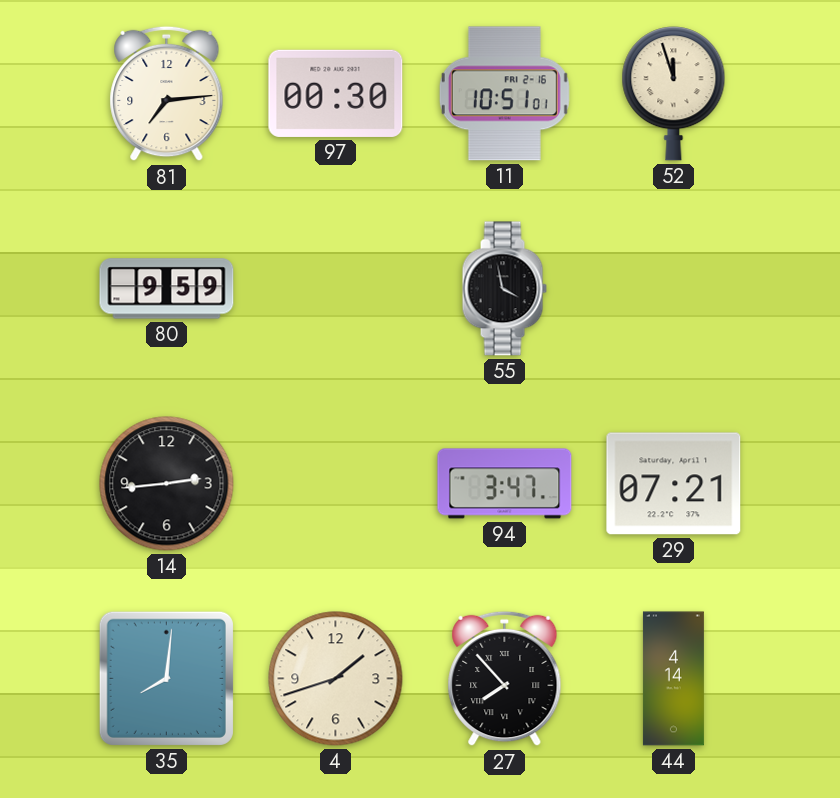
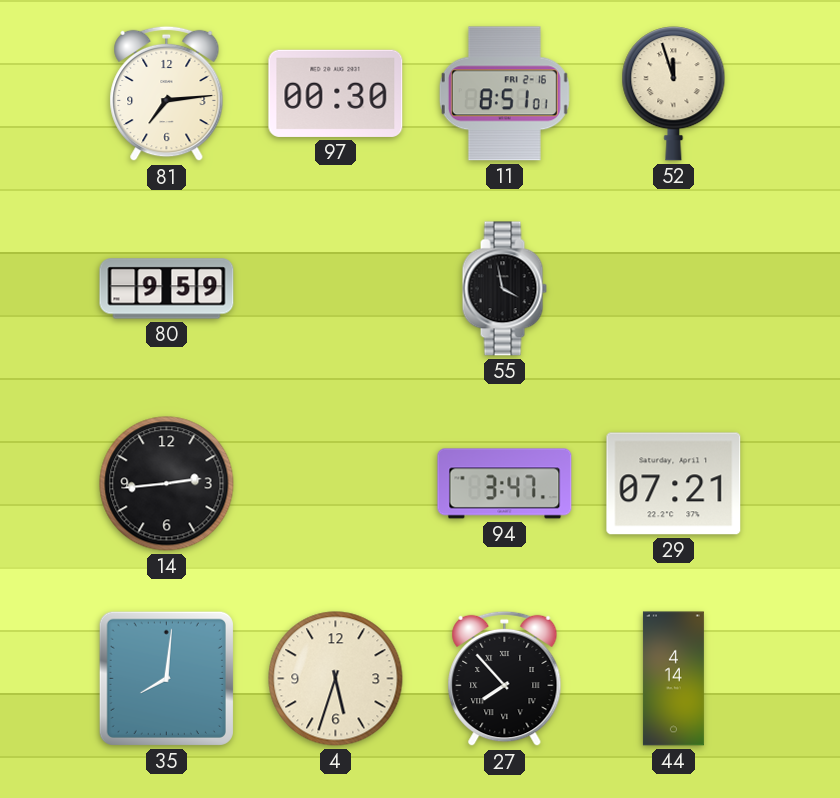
11: 10:51 -> 8:51
4: 1:42 -> 5:33
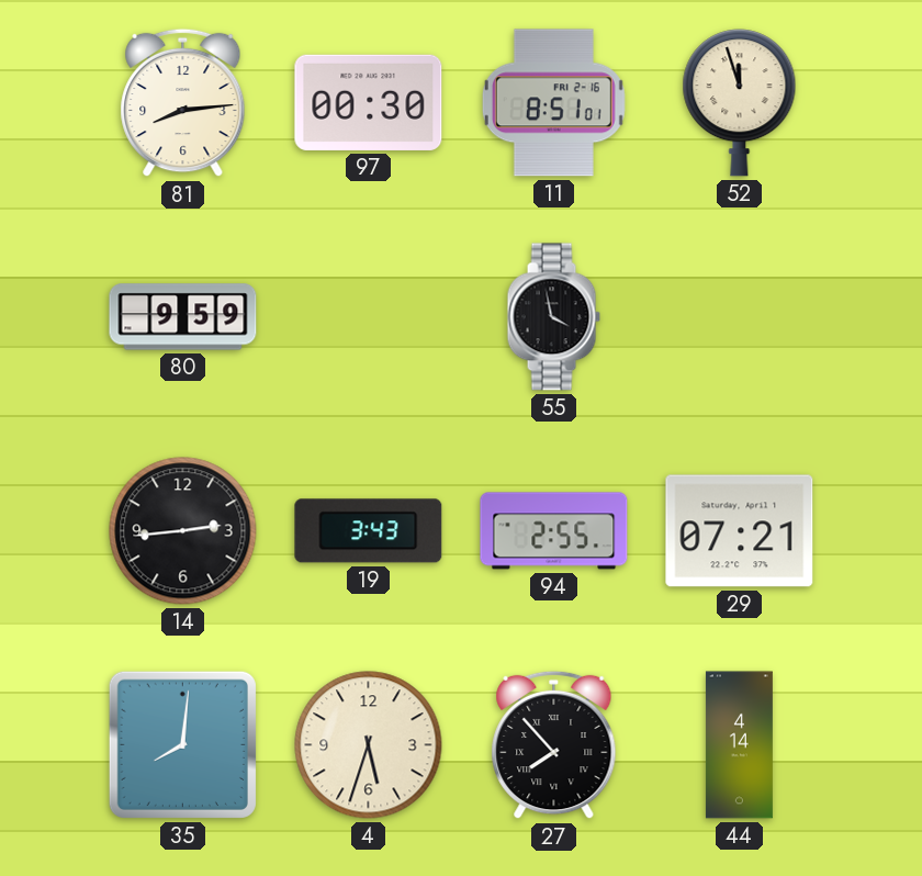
81: 7:14 -> 8:14
19: none -> 3:43
94: 3:47 -> 2:55
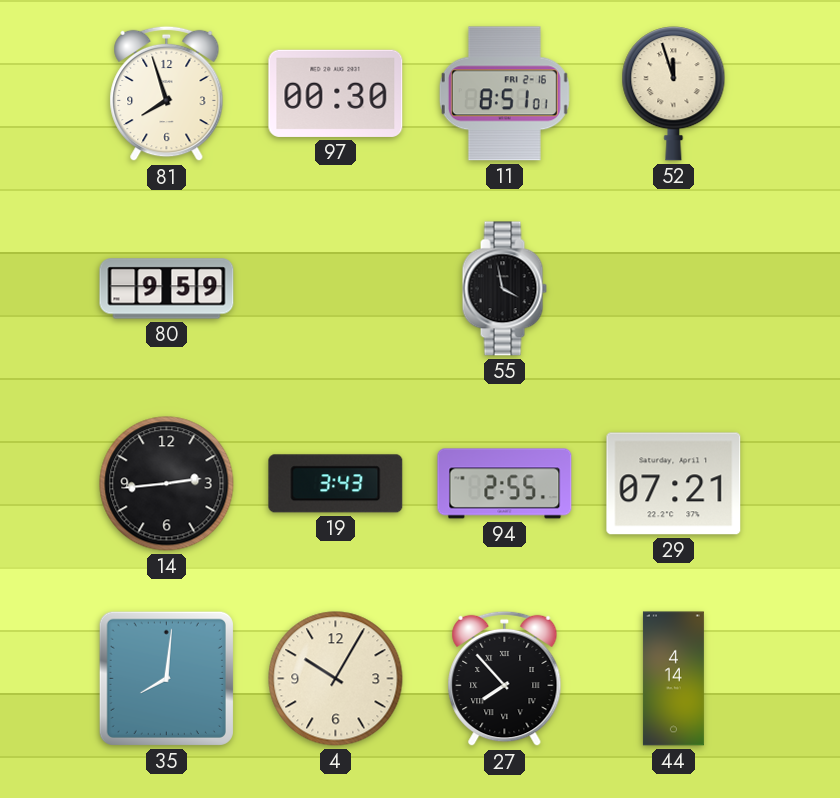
81: 8:14 -> 7:57
4: 5:33 -> 10:05
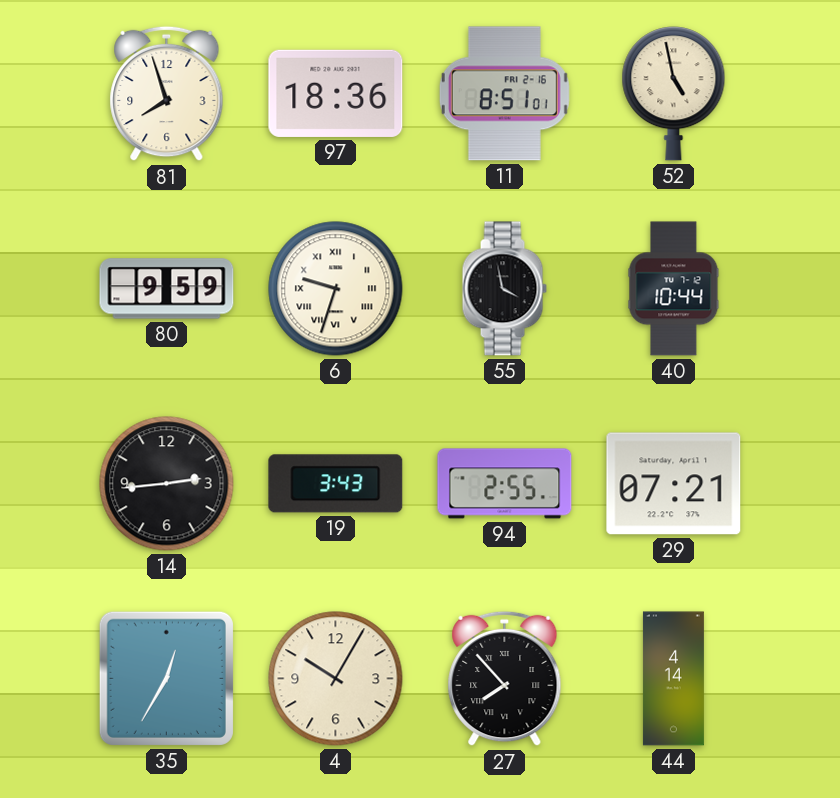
97: 00:30 -> 18:36
52: 11:57 -> 4:58
6: none -> 9:33
40: none -> 10:44
35: 8:01 -> 12:35
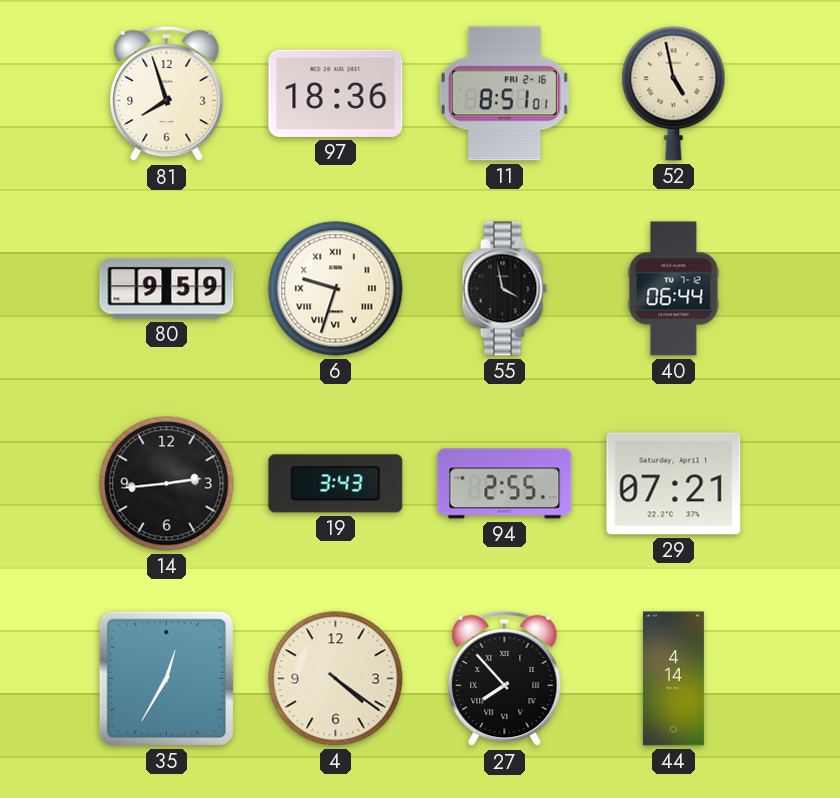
40: 10:44 -> 06:44
4: 10:05 -> 4:21
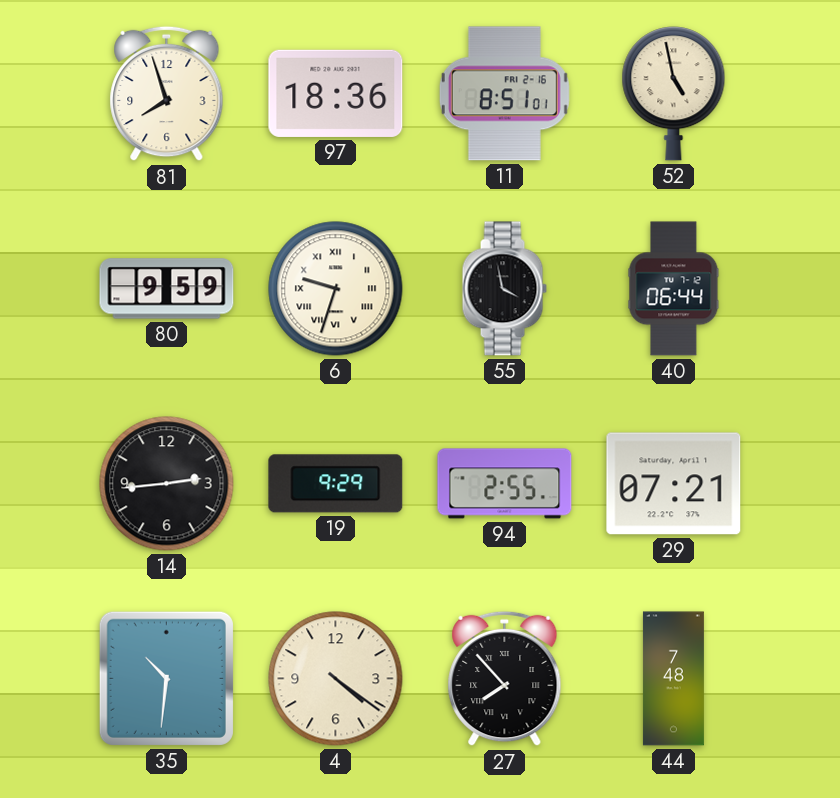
19: 3:43 -> 9:29
35: 12:35 -> 10:31
44: 4:14 -> 7:48
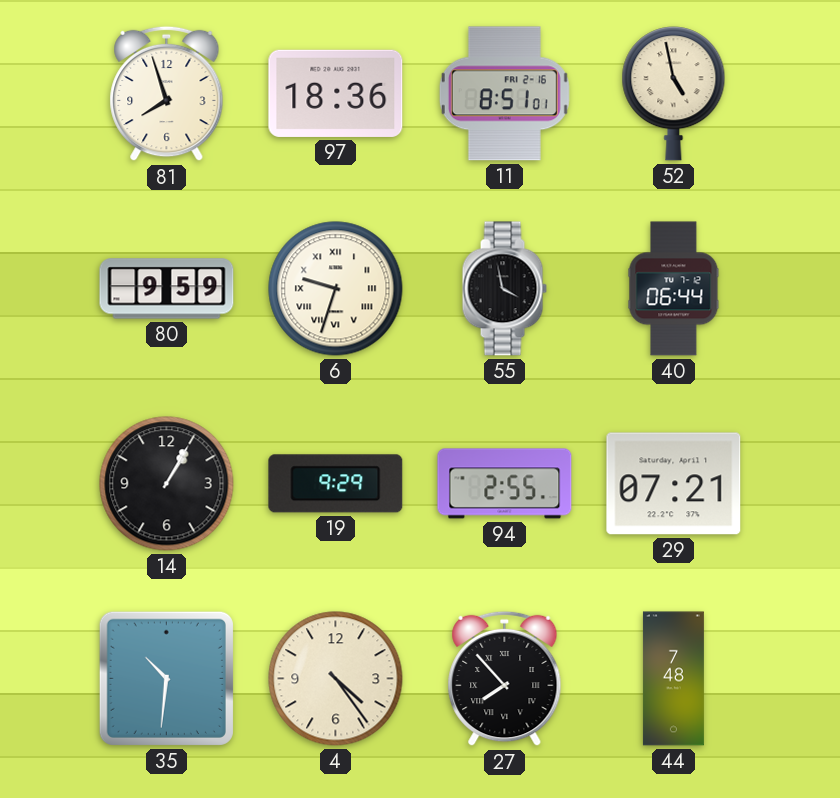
14: 2:44 -> 1:05
4: 4:21 -> 4:24
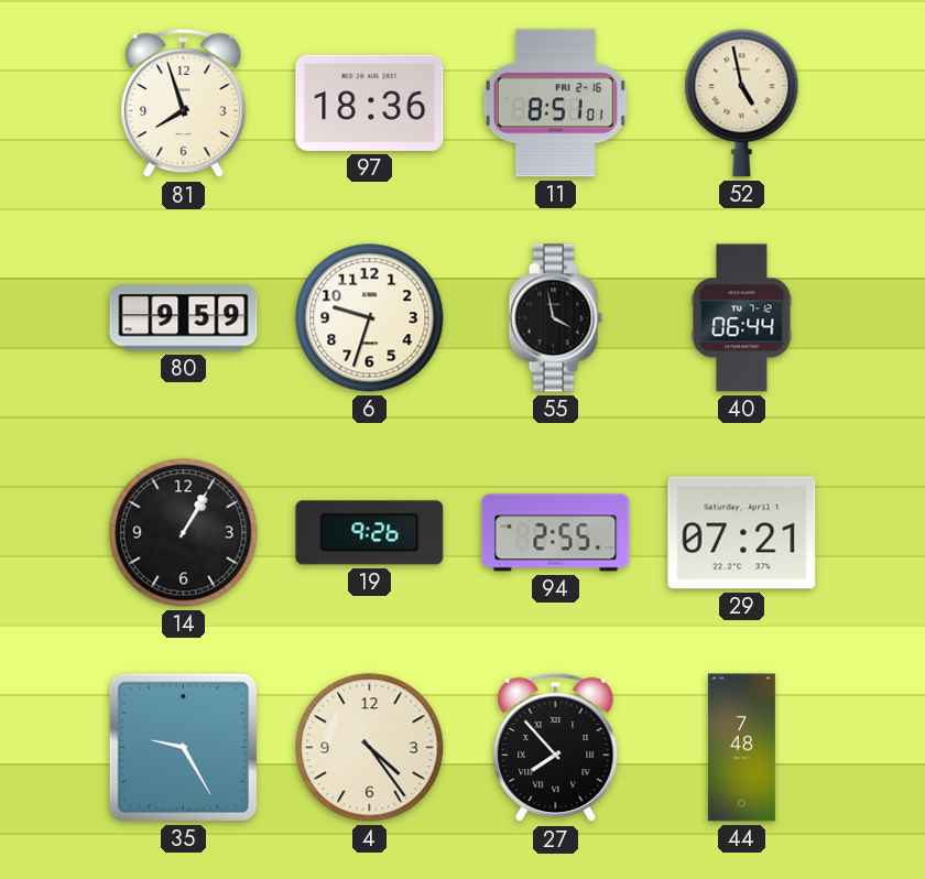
6 numerals: Roman -> Arabic
19: 9:29 -> 9:26
35: 10:31 -> 9:25
